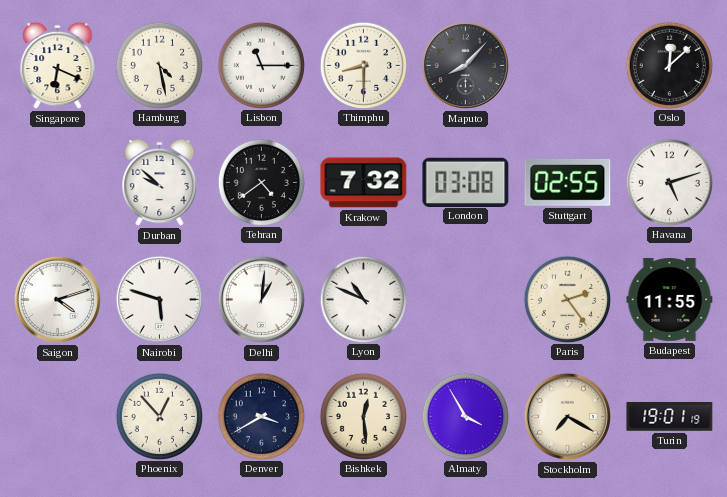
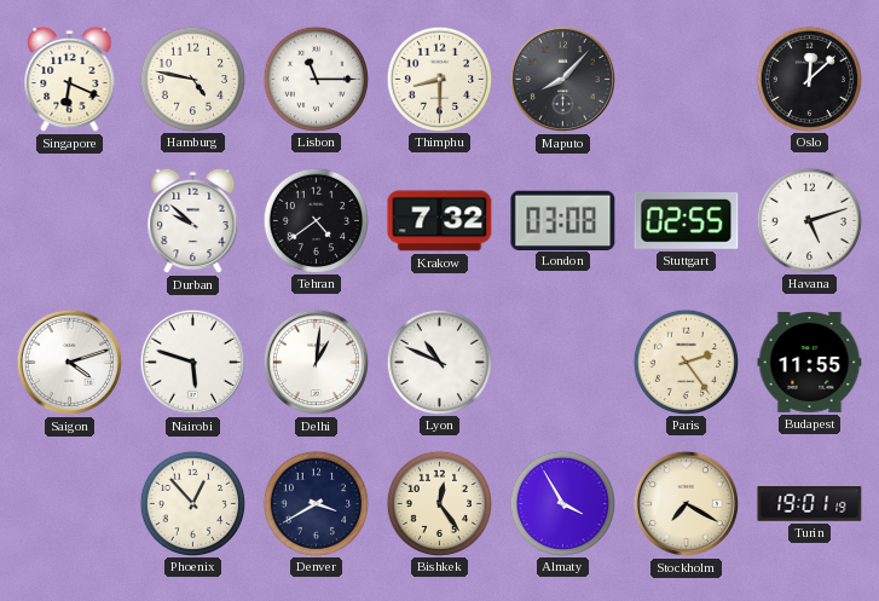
Hamburg: 4:28 -> 4:47
Bishkek: 12:29 -> 12:24
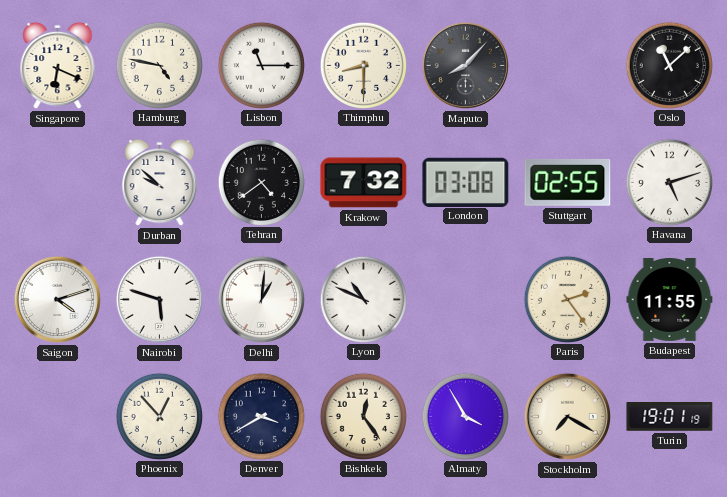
Oslo: 12:08 -> 11:08
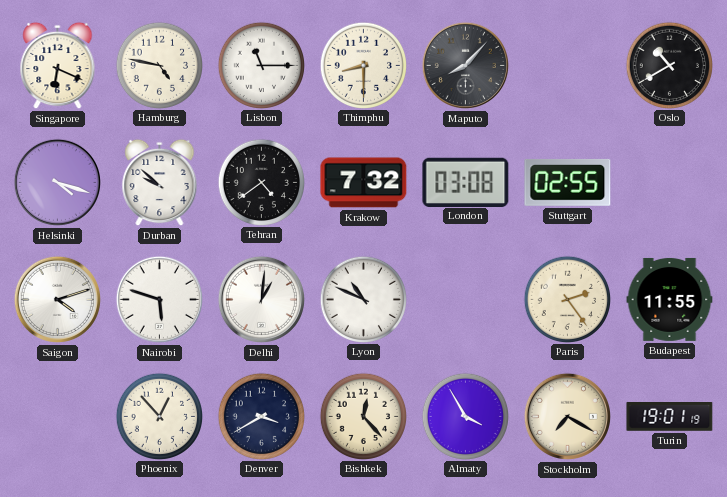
Oslo: 11:08 -> 10:40
Helsinki: none -> 4:18
Havana: 5:12 -> none
Bishkek: 12:24 -> 12:23
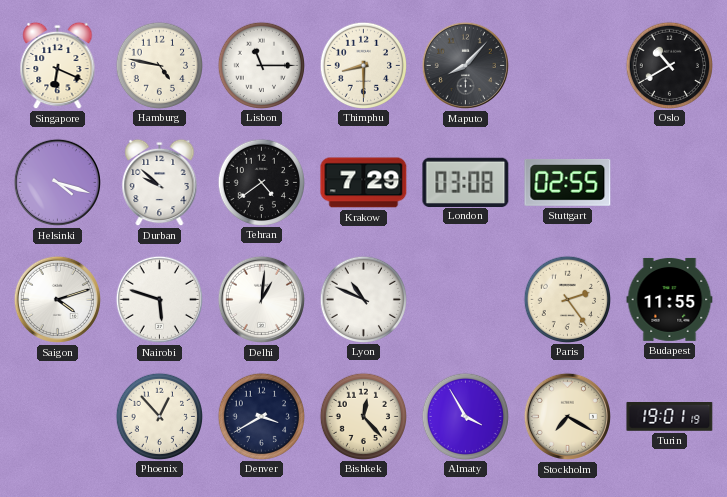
Krakow: 7:32 -> 7:29
